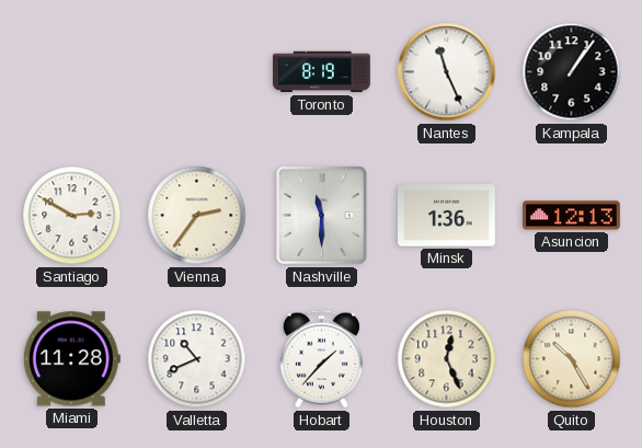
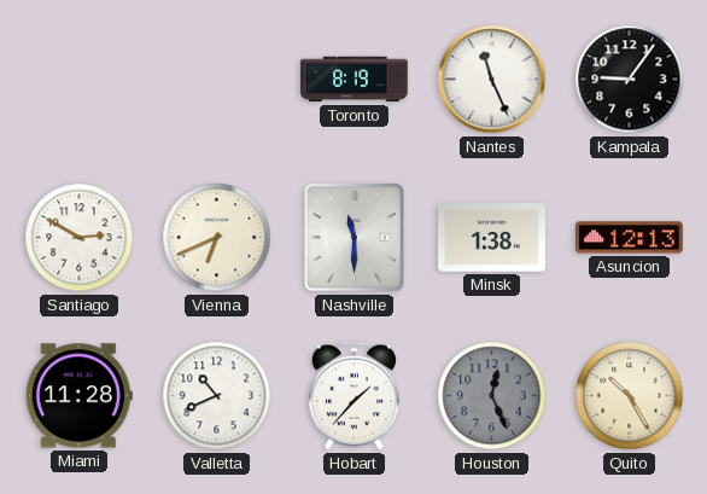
Kampala: 1:06 -> 9:06
Vienna: 2:36 -> 6:41
Minsk: 1:36 -> 1:38
Houston dial: cream -> grey
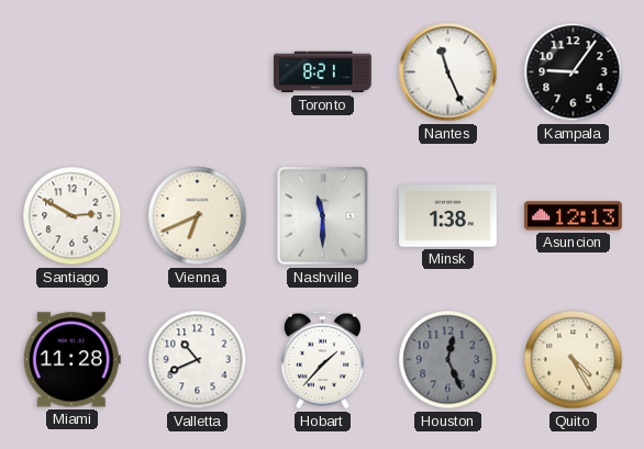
Toronto: 8:19 -> 8:21
Quito: 10:25 -> 4:25
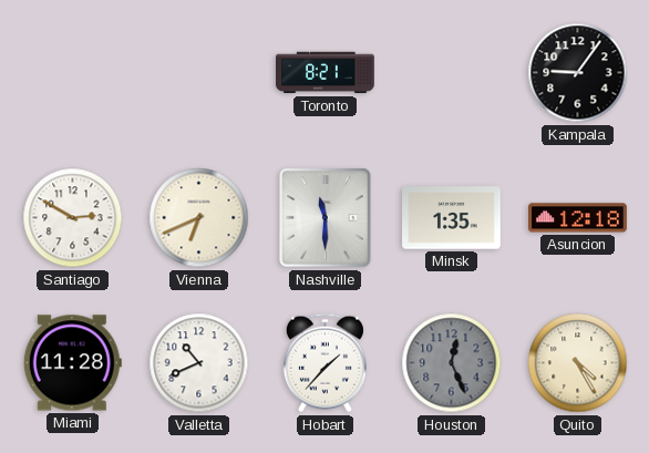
Nantes: 11:26 -> none
Minsk: 1:38 -> 1:35
Asuncion: 12:13 -> 12:18
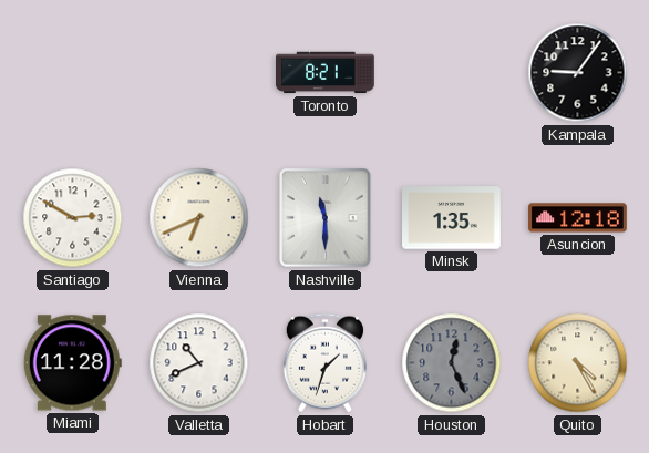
Hobart: 1:37 -> 1:33
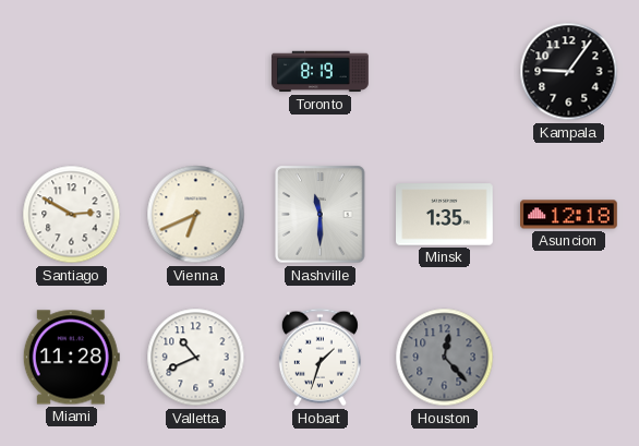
Toronto: 8:21 -> 8:19
Houston: 12:26 -> 12:23
Quito: 4:25 -> none
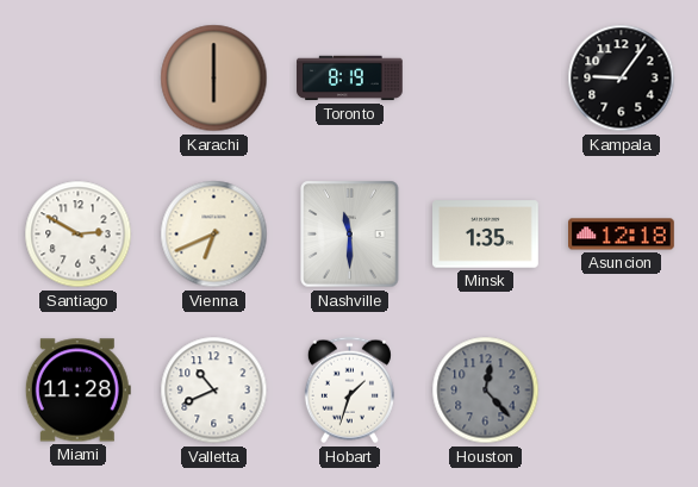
Karachi: none -> 6:00
